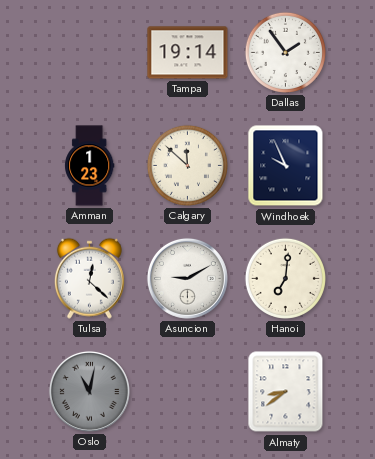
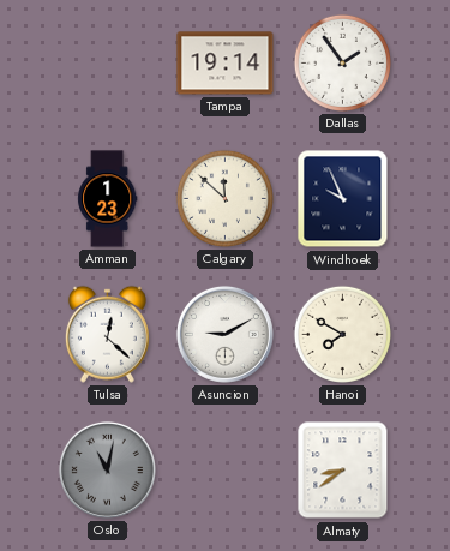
Hanoi: 7:01 -> 7:50
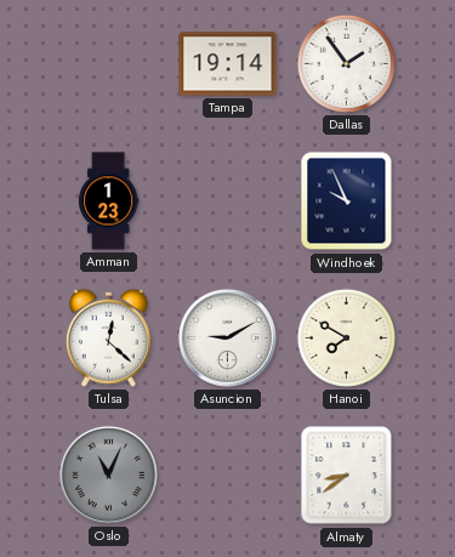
Calgary: 11:52 -> none
Oslo: 11:02 -> 11:04
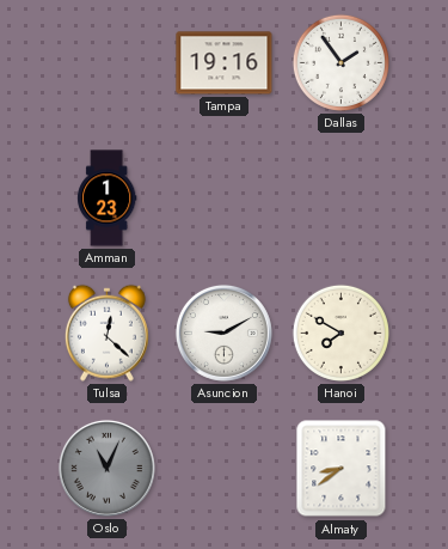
Tampa: 19:14 -> 19:16
Windhoek: 9:56 -> none
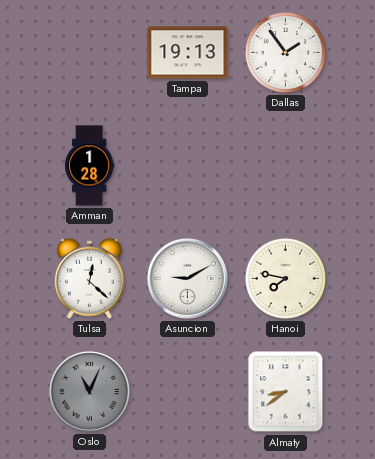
Tampa: 19:16 -> 19:13
Amman: 1:23 -> 1:28
Hanoi: 7:50 -> 7:47
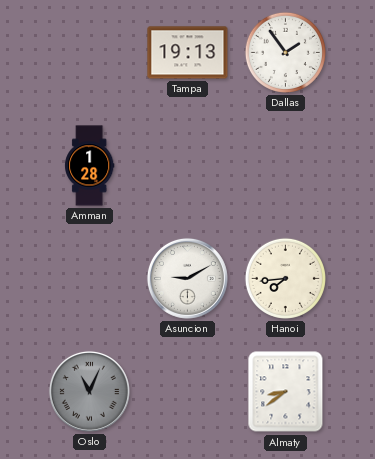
Tulsa: 12:22 -> none
Hanoi: 7:47 -> 7:44
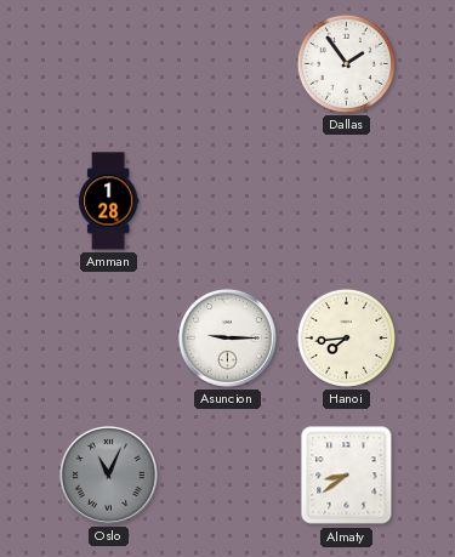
Tampa: 19:13 -> none
Asuncion: 9:10 -> 9:15
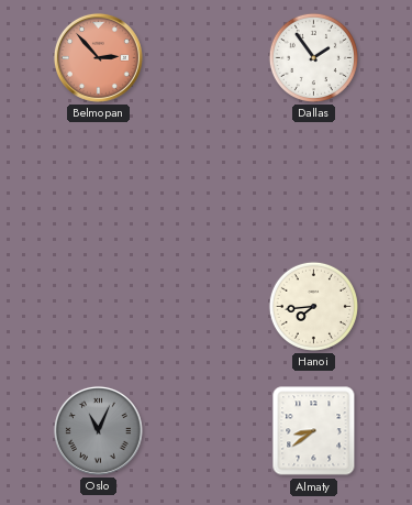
Belmopan: none -> 2:53
Amman: 1:28 -> none
Asuncion: 9:15 -> none
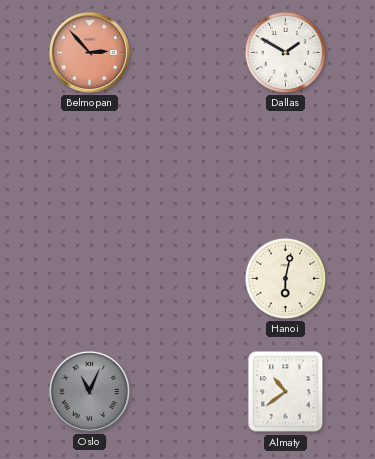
Dallas: 1:54 -> 1:50
Hanoi: 7:44 -> 6:02
Almaty: 8:39 -> 10:39
